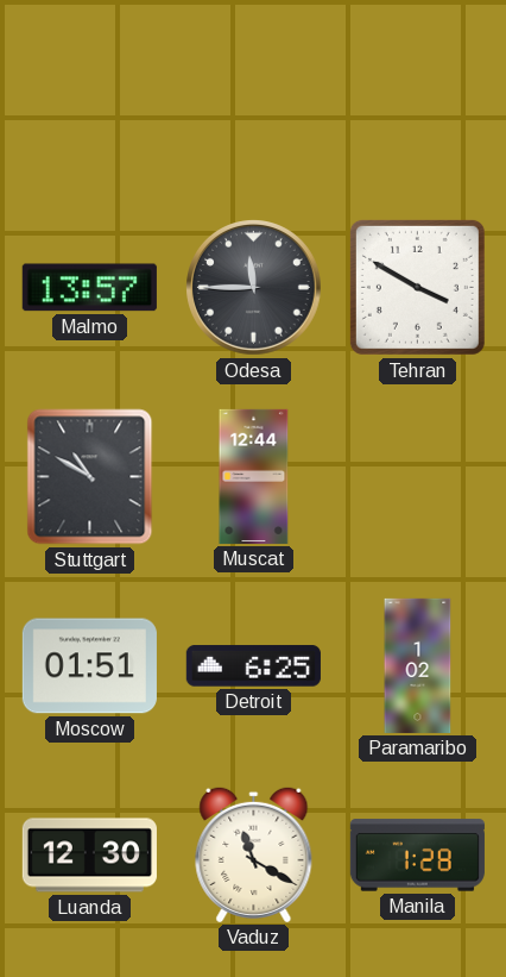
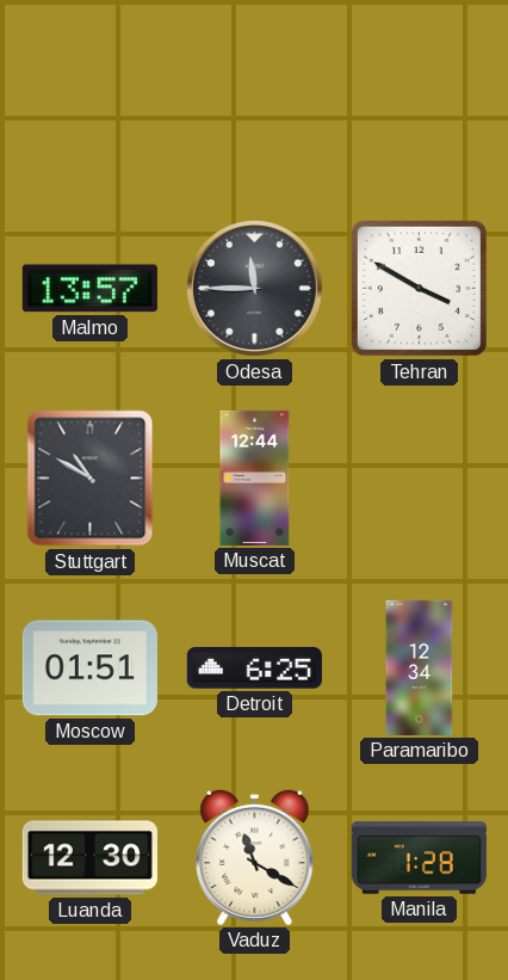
Paramaribo: 1:02 -> 12:34
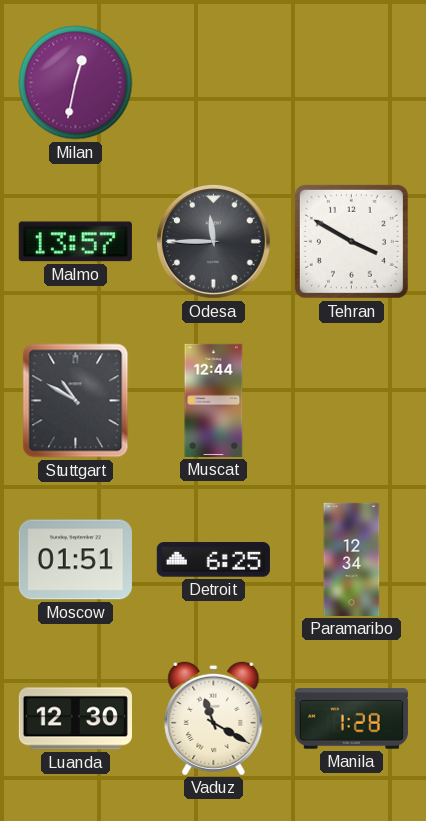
Milan: none -> 12:32
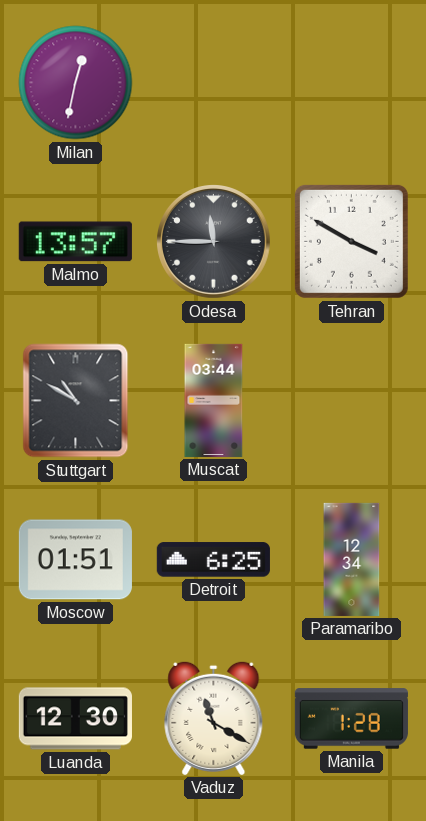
Muscat: 12:44 -> 03:44
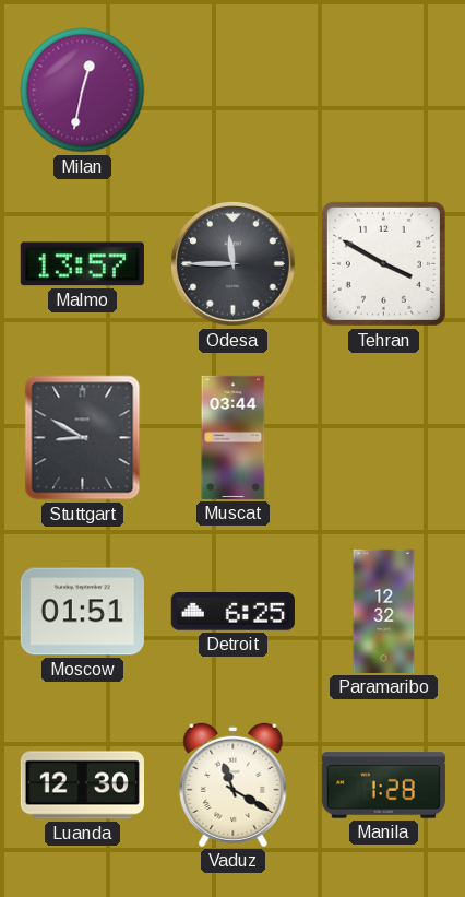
Stuttgart: 10:50 -> 8:50
Paramaribo: 12:34 -> 12:32
